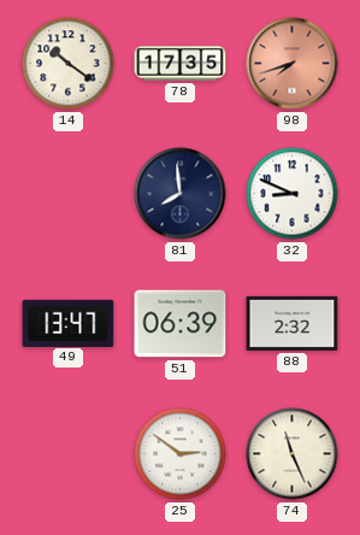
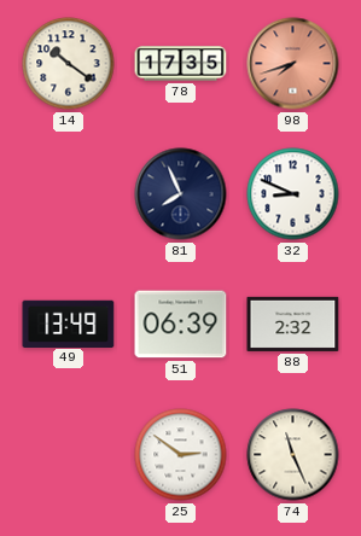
81: 7:59 -> 7:56
49: 13:47 -> 13:49
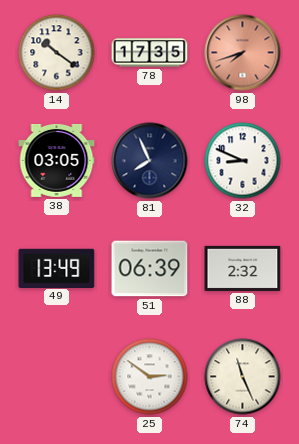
38: none -> 03:05
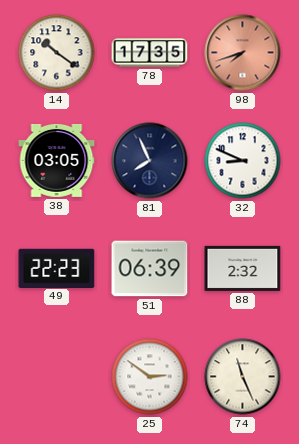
49: 13:49 -> 22:23
